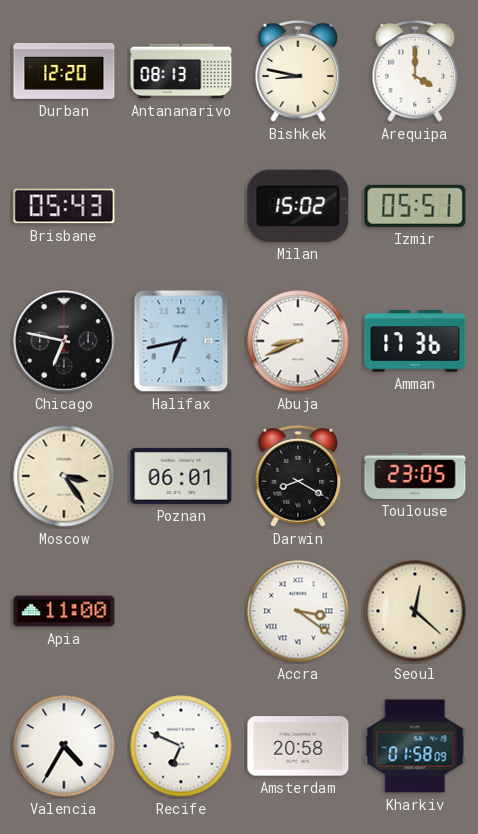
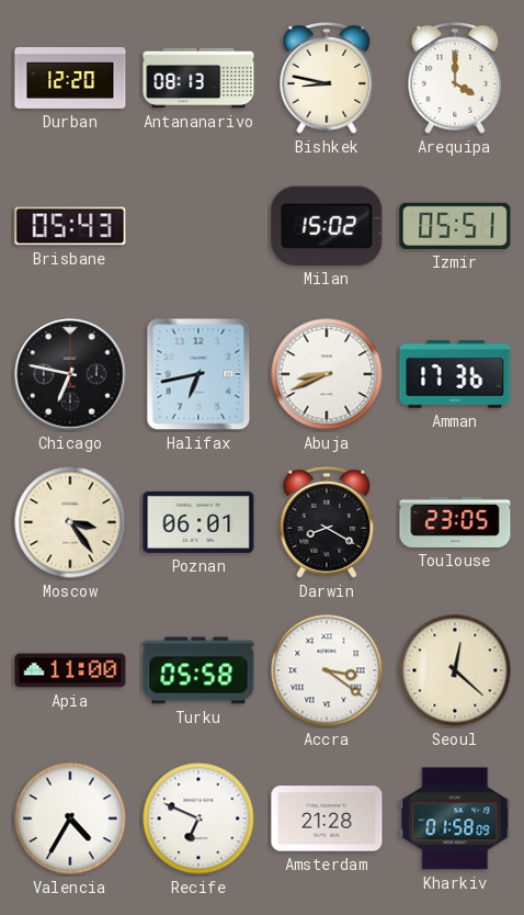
Turku: none -> 05:58
Amsterdam: 20:58 -> 21:28
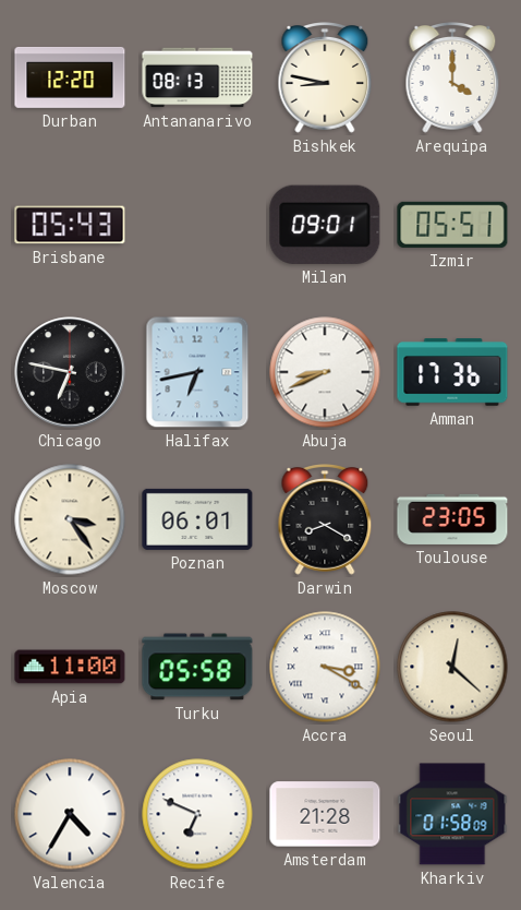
Milan: 15:02 -> 09:01
Accra: 3:21 -> 3:20
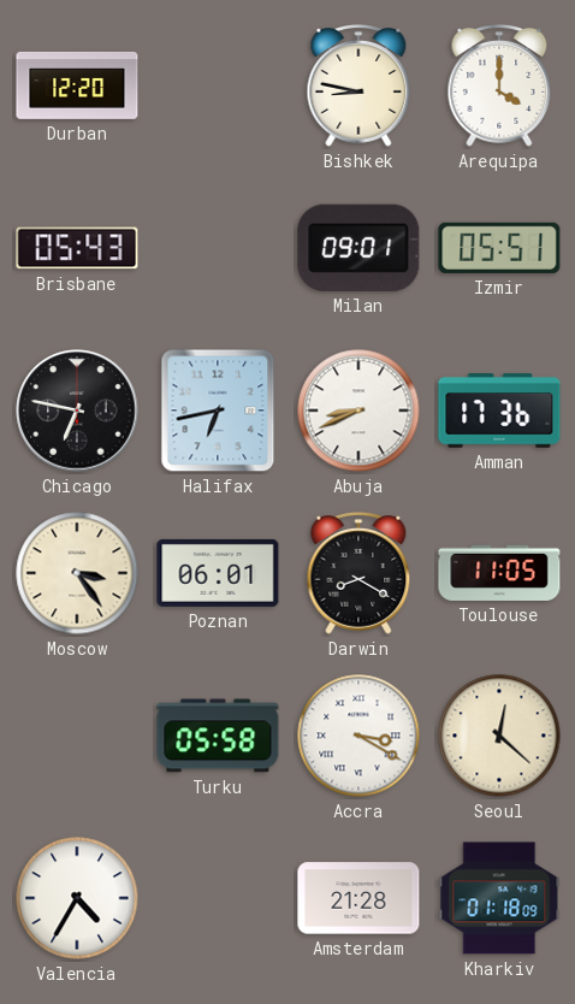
Antananarivo: 08:13 -> none
Toulouse: 23:05 -> 11:05
Apia: 11:00 -> none
Recife: 6:49 -> none
Kharkiv: 01:58 -> 01:18
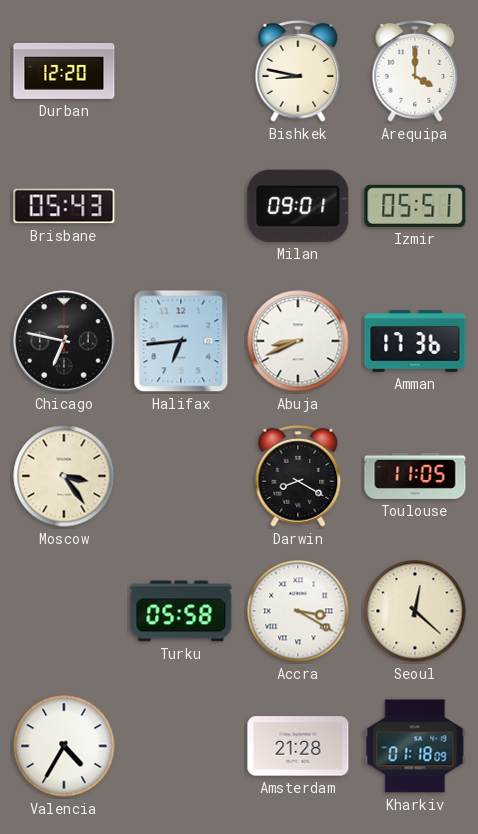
Halifax: 6:43 -> 6:44
Poznan: 06:01 -> none
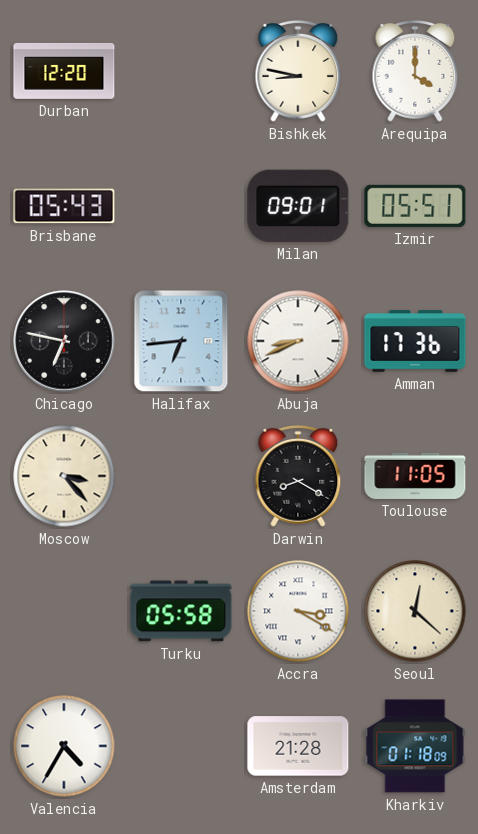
Moscow: 3:24 -> 3:23
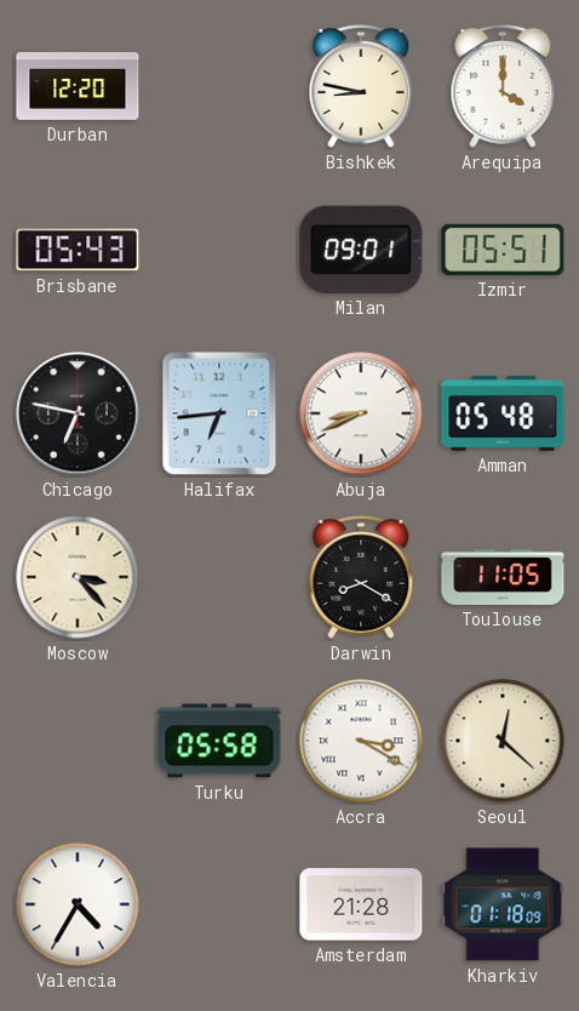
Amman: 17:36 -> 05:48
